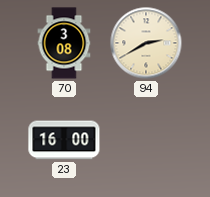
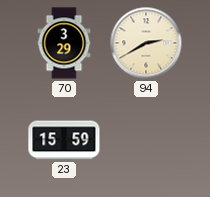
70: 3:08 -> 3:29
23: 16:00 -> 15:59
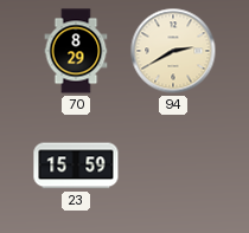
70: 3:29 -> 8:29
